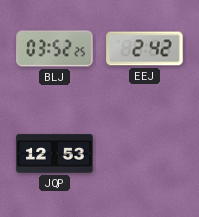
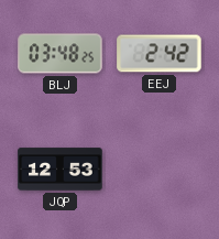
BLJ: 03:52 -> 03:48
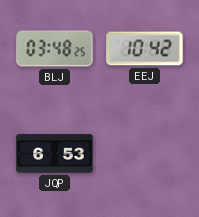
EEJ: 2:42 -> 10:42
JQP: 12:53 -> 6:53
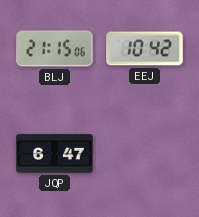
BLJ: 03:48 -> 21:15
JQP: 6:53 -> 6:47
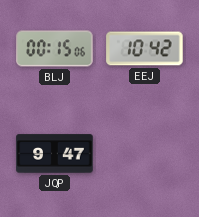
BLJ: 21:15 -> 00:15
JQP: 6:47 -> 9:47
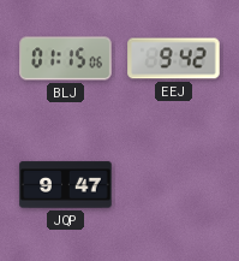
BLJ: 00:15 -> 01:15
EEJ: 10:42 -> 9:42
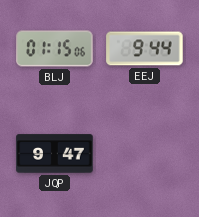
EEJ: 9:42 -> 9:44
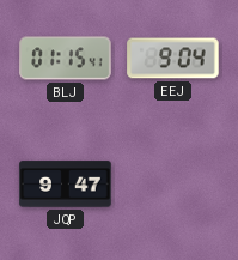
BLJ: 01:15:06 -> 01:15:41
EEJ: 9:44 -> 9:04
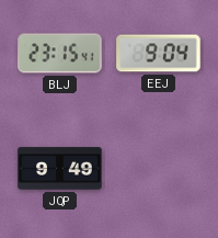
BLJ: 01:15 -> 23:15
JQP: 9:47 -> 9:49
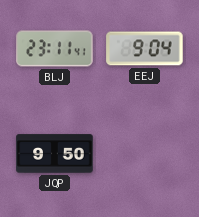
BLJ: 23:15 -> 23:11
JQP: 9:49 -> 9:50
